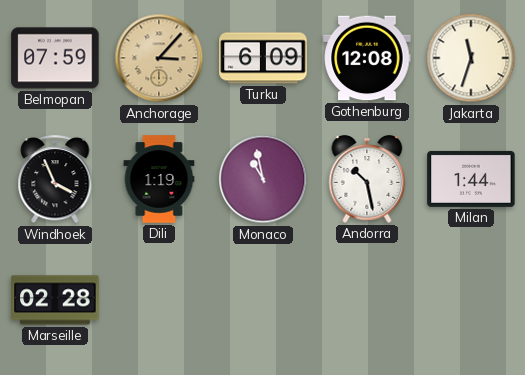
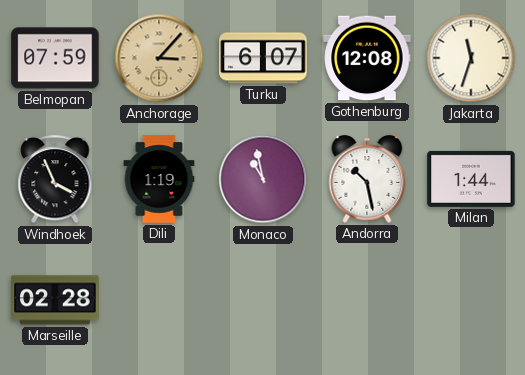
Turku: 6:09 -> 6:07
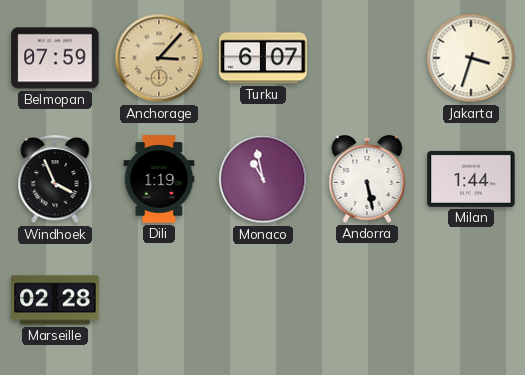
Gothenburg: 12:08 -> none
Jakarta: 11:33 -> 3:33
Andorra: 10:28 -> 5:28
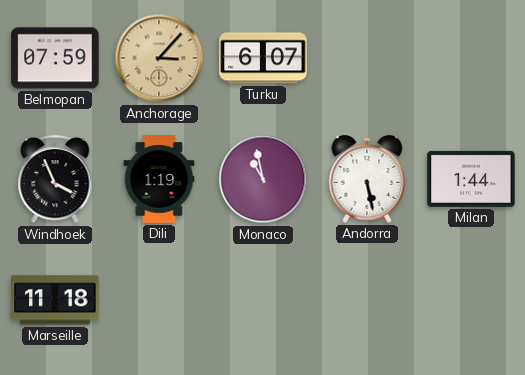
Jakarta: 3:33 -> none
Marseille: 02:28 -> 11:18
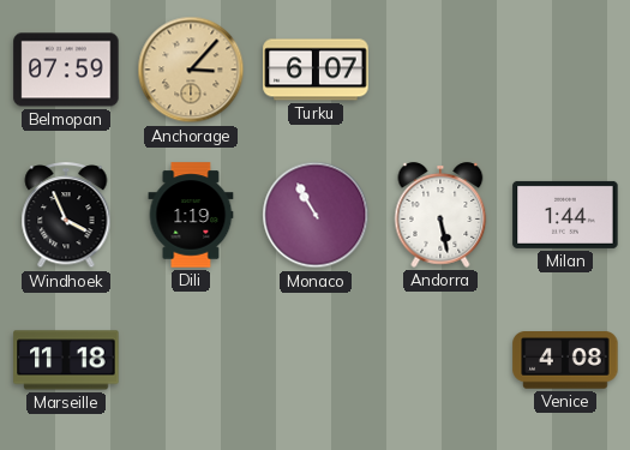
Monaco: 10:58 -> 10:55
Venice: none -> 4:08
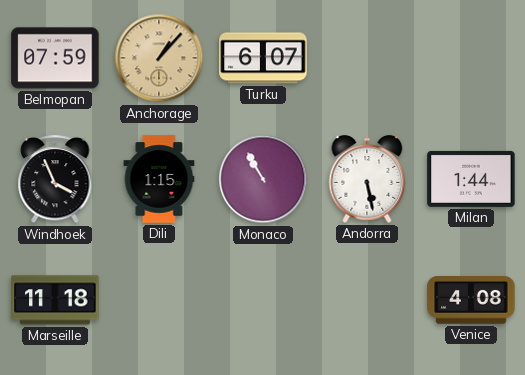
Anchorage: 3:07 -> 1:07
Dili: 1:19 -> 1:15
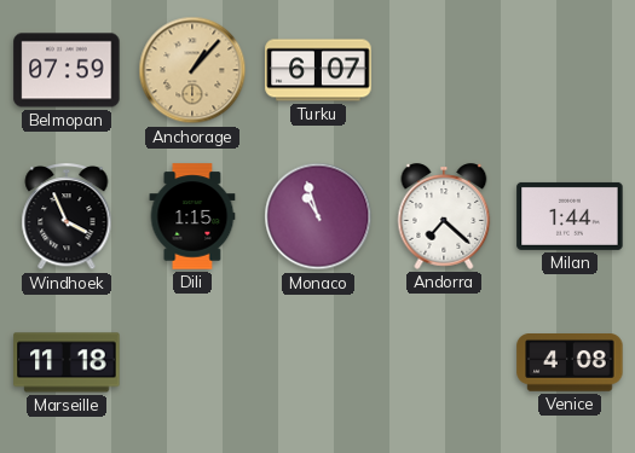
Monaco: 10:55 -> 10:57
Andorra: 5:28 -> 7:22
